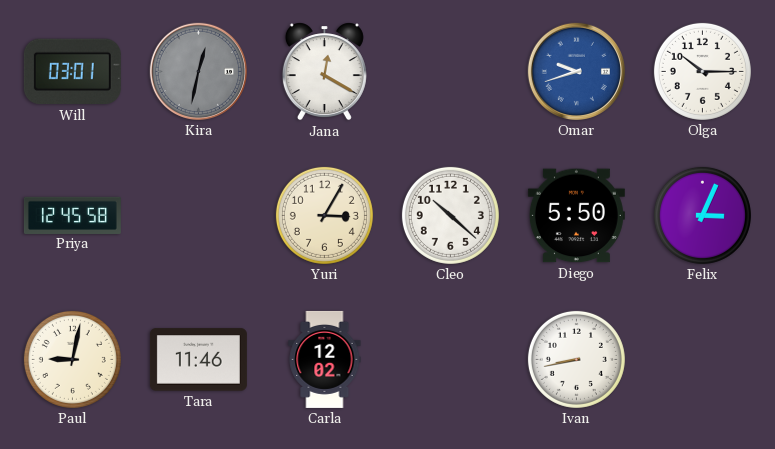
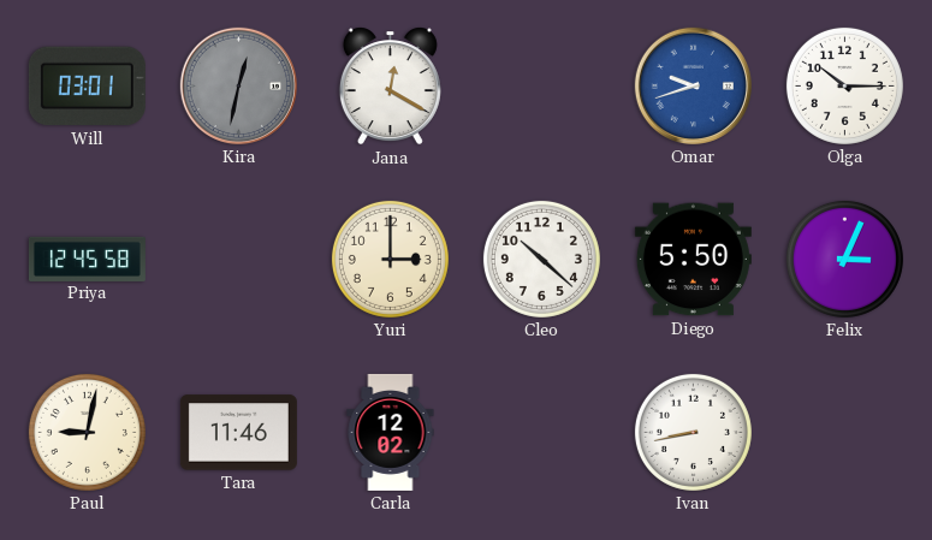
Yuri: 3:05 -> 3:00
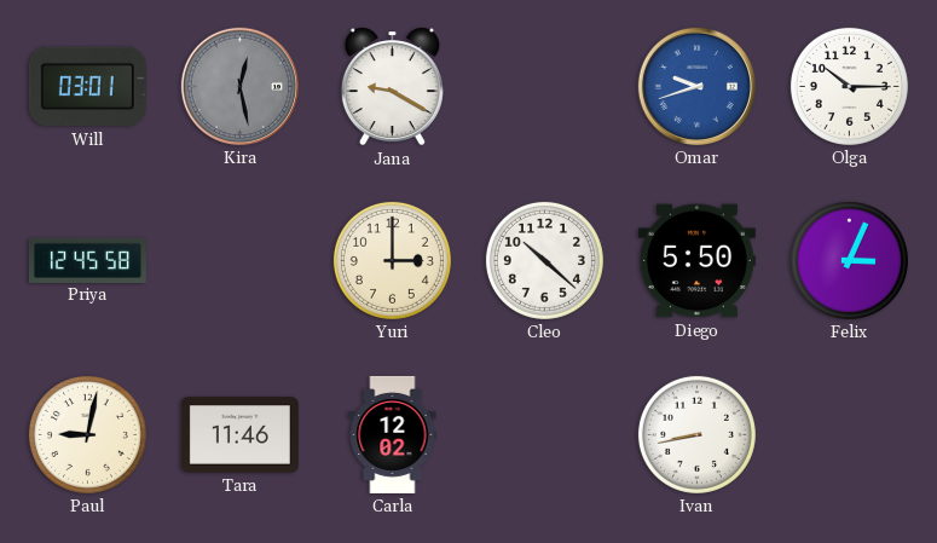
Kira: 12:32 -> 12:28
Jana: 12:20 -> 9:20
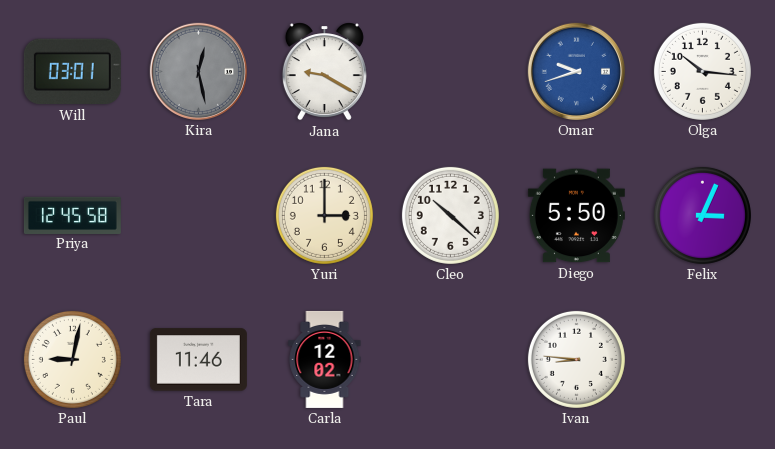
Olga: 10:15 -> 10:16
Ivan: 8:43 -> 8:46
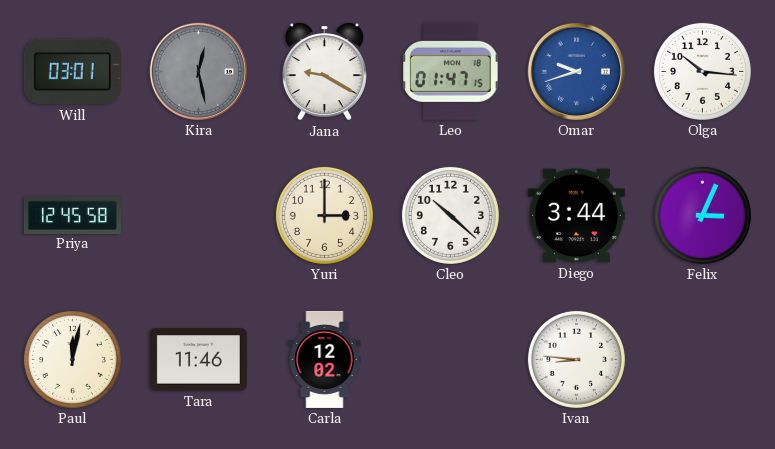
Leo: none -> 01:47
Diego: 5:50 -> 3:44
Paul: 9:02 -> 12:02
